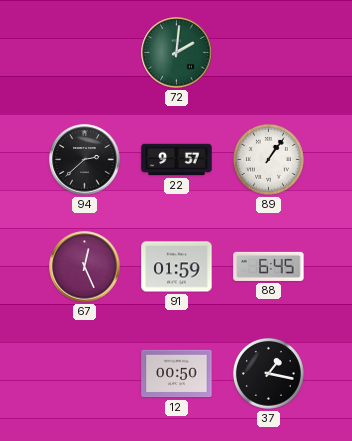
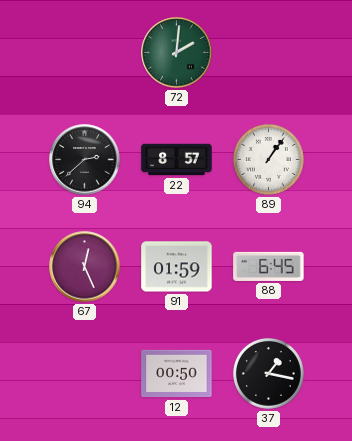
22: 9:57 -> 8:57
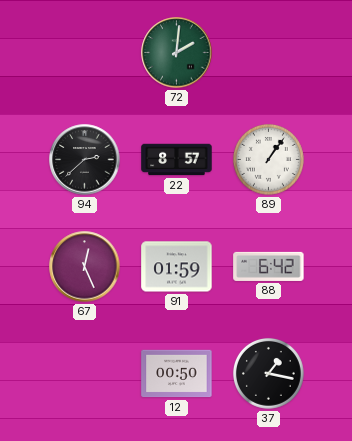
88: 6:45 -> 6:42
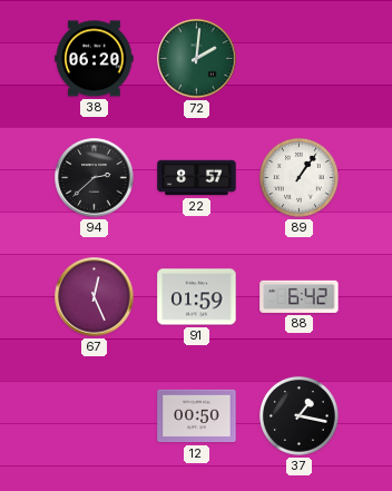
38: none -> 06:20
